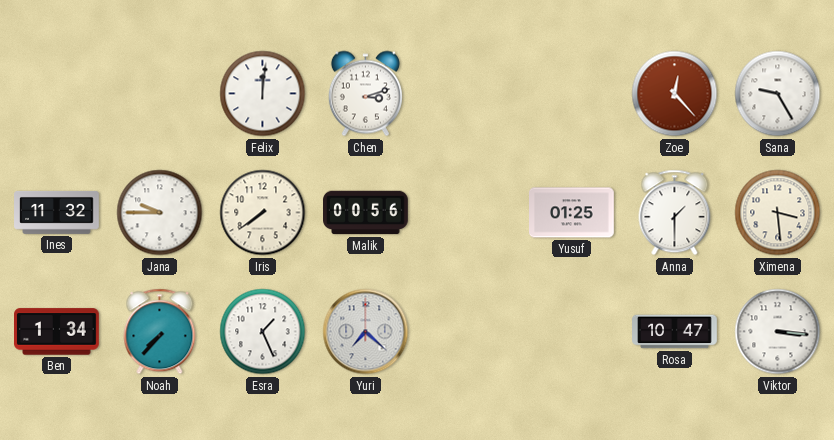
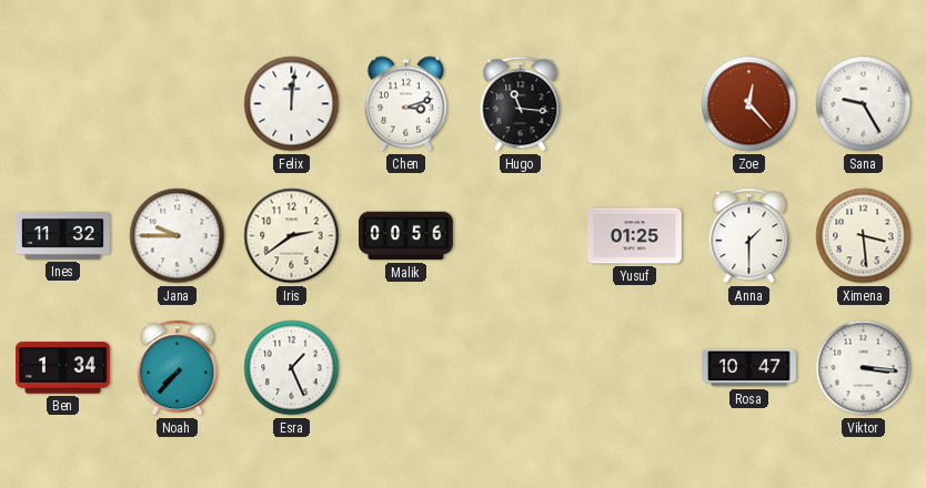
Hugo: none -> 11:16
Iris: 7:39 -> 2:39
Yuri: 7:22 -> none
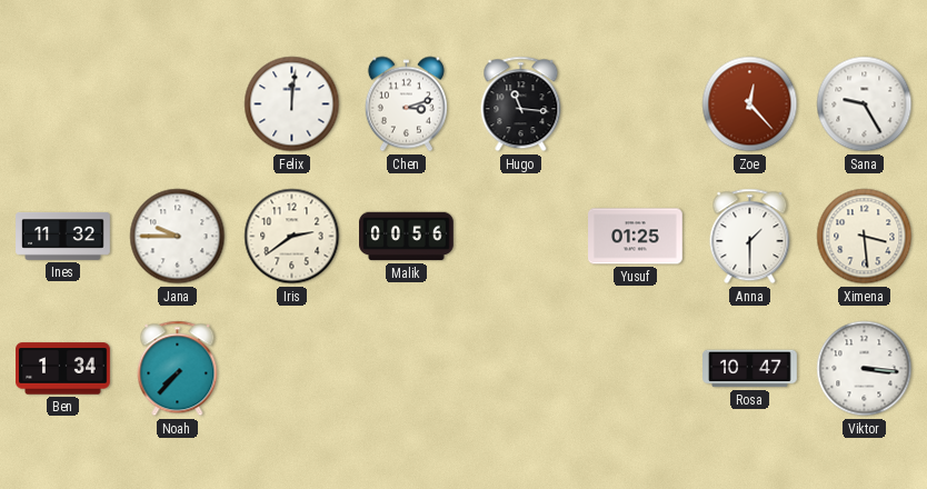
Esra: 1:26 -> none
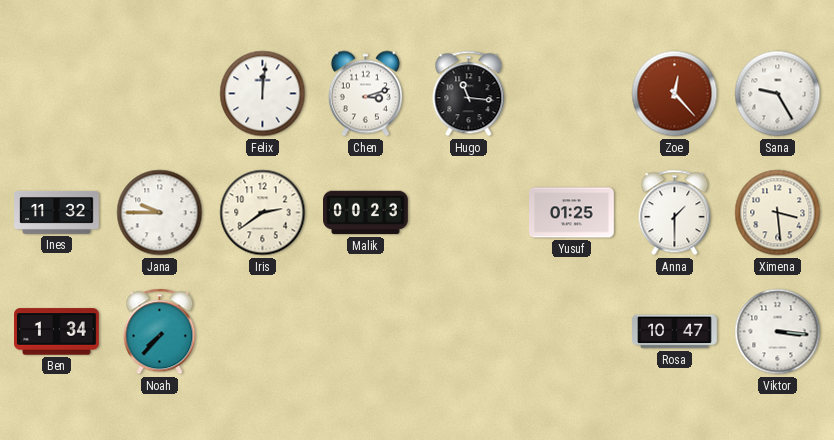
Malik: 00:56 -> 00:23
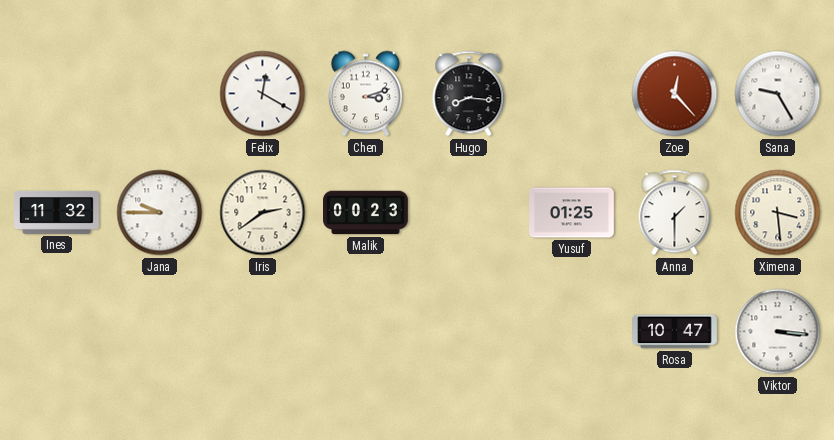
Felix: 12:01 -> 12:20
Hugo: 11:16 -> 8:16
Ben: 1:34 -> none
Noah: 7:37 -> none
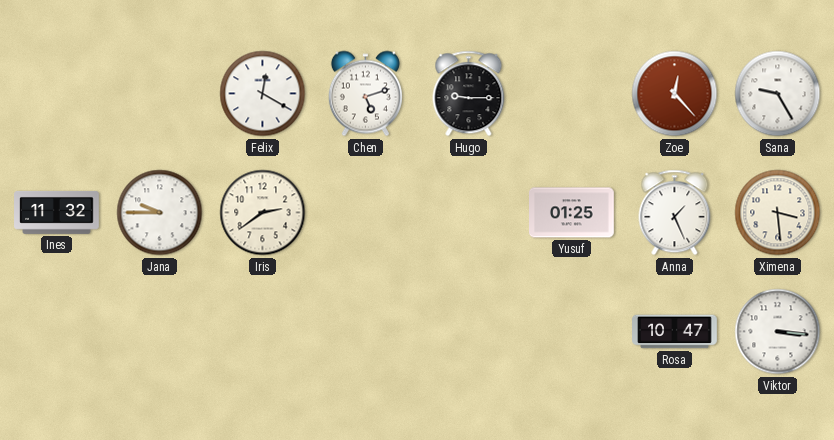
Chen: 3:12 -> 5:12
Hugo: 8:16 -> 9:15
Malik: 00:23 -> none
Anna: 1:30 -> 1:26
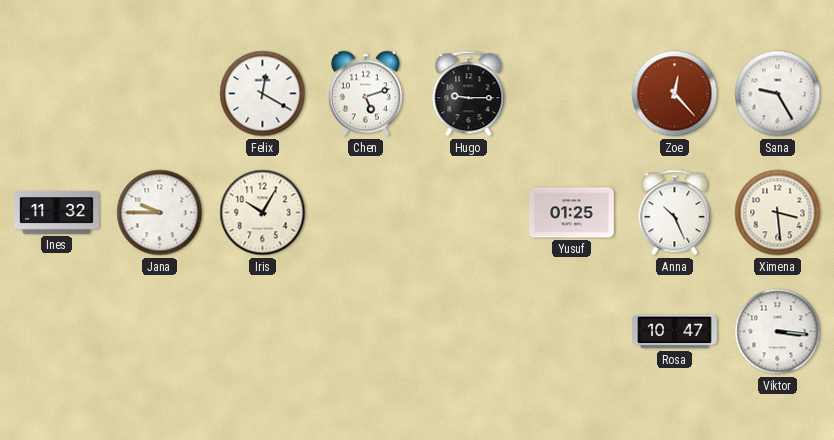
Iris: 2:39 -> 10:05
Anna: 1:26 -> 10:26
